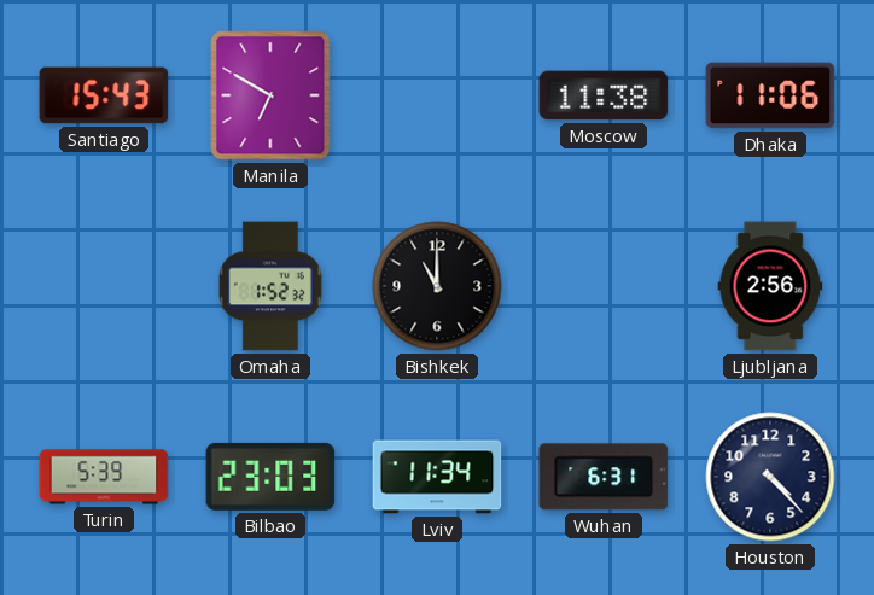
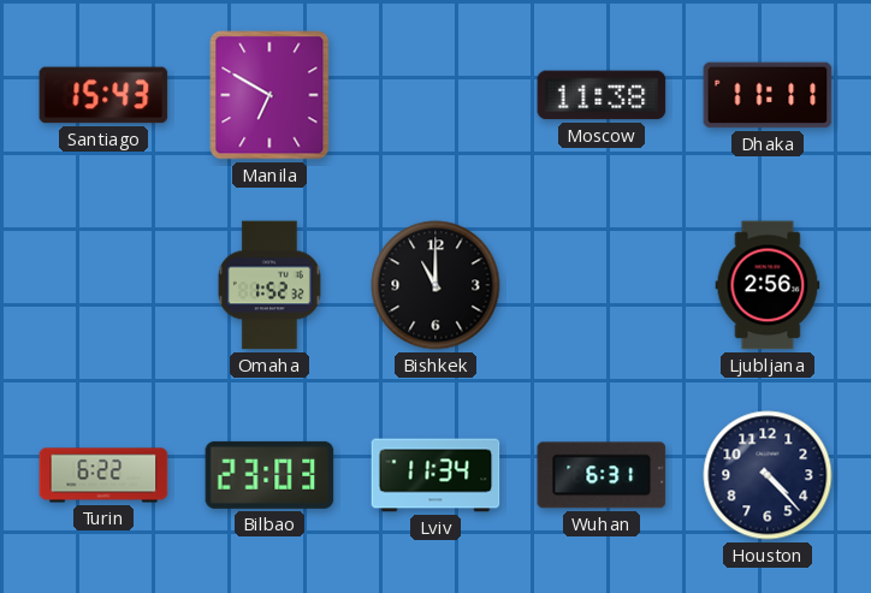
Dhaka: 11:06 -> 11:11
Turin: 5:39 -> 6:22
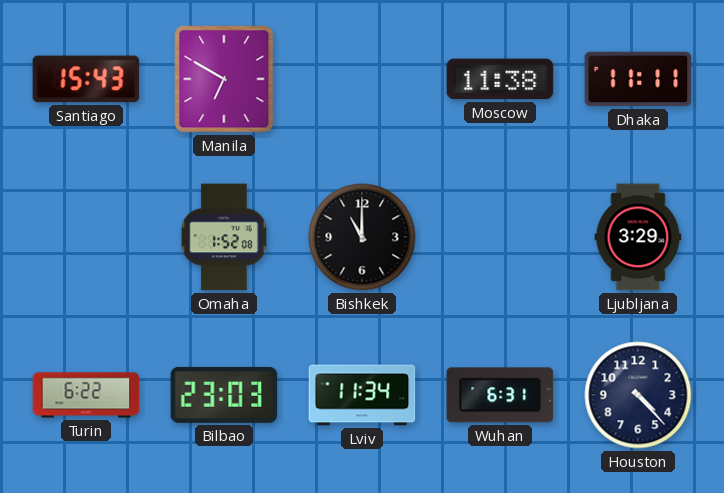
Omaha: 1:52:32 -> 1:52:08
Ljubljana: 2:56 -> 3:29
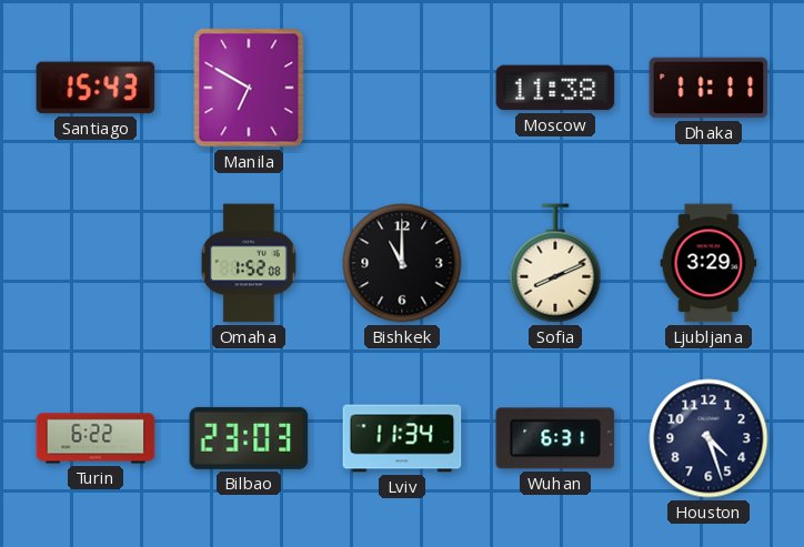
Sofia: none -> 8:11
Houston: 4:23 -> 4:27
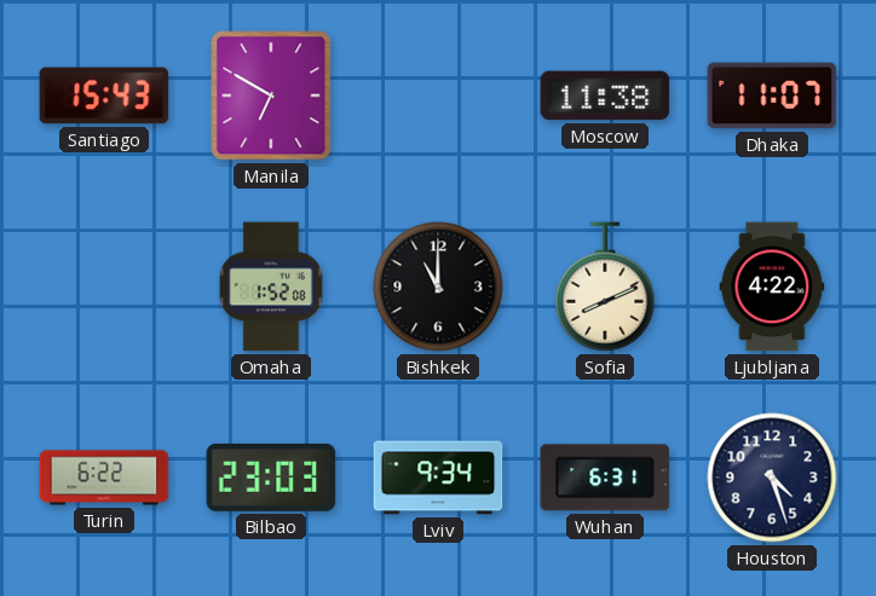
Dhaka: 11:11 -> 11:07
Ljubljana: 3:29 -> 4:22
Lviv: 11:34 -> 9:34
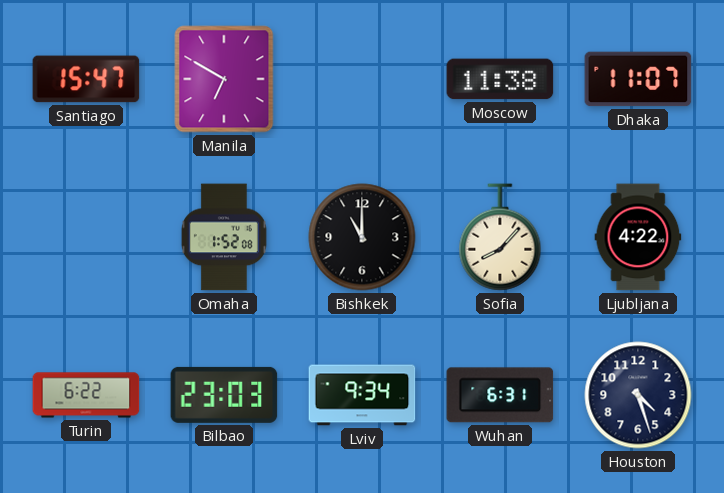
Santiago: 15:43 -> 15:47
Sofia: 8:11 -> 8:07
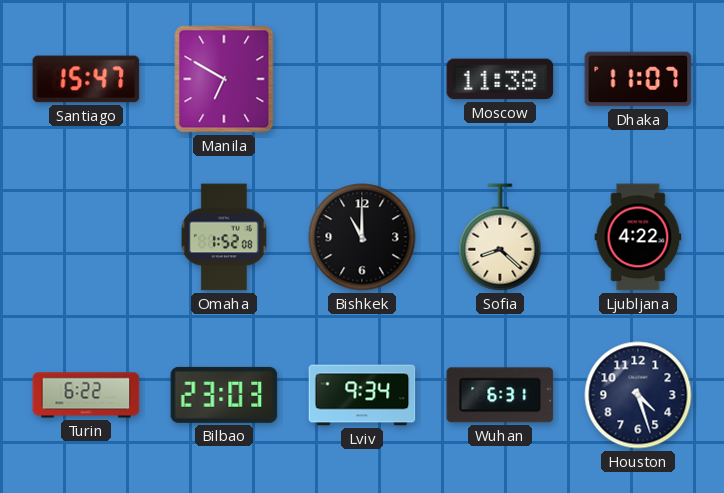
Sofia: 8:07 -> 8:22
